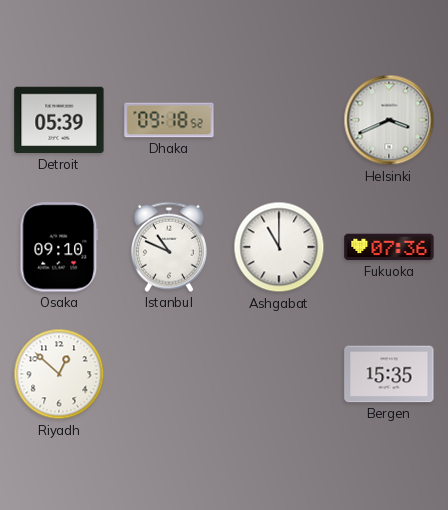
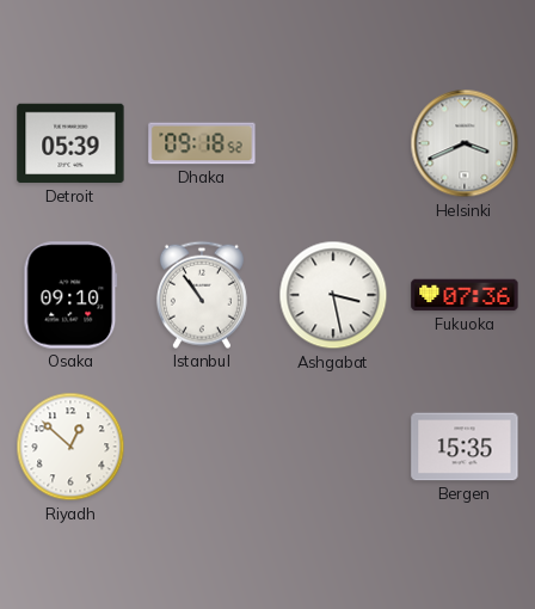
Istanbul: 10:49 -> 10:54
Ashgabat: 11:00 -> 3:28
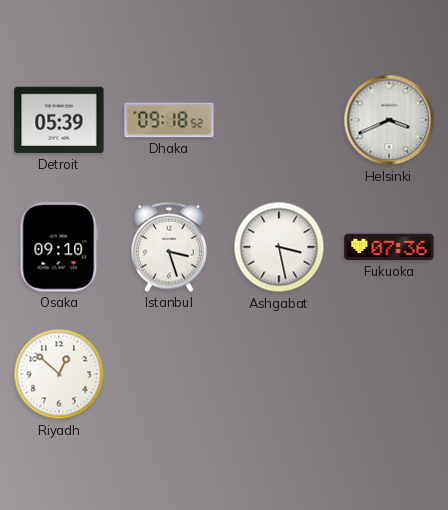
Istanbul: 10:54 -> 3:27
Bergen: 15:35 -> none
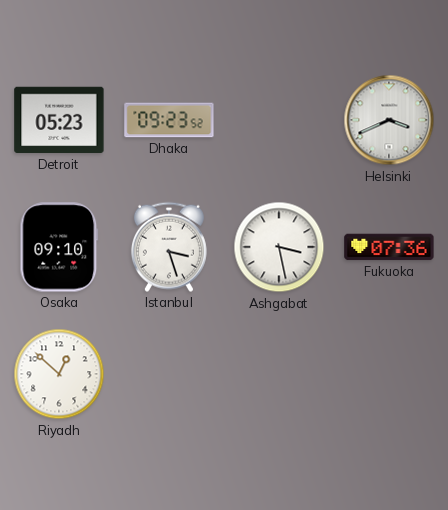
Detroit: 05:39 -> 05:23
Dhaka: 09:18 -> 09:23
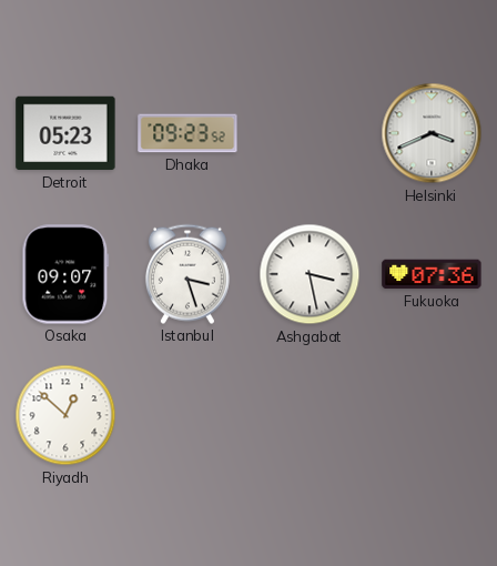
Osaka: 09:10 -> 09:07
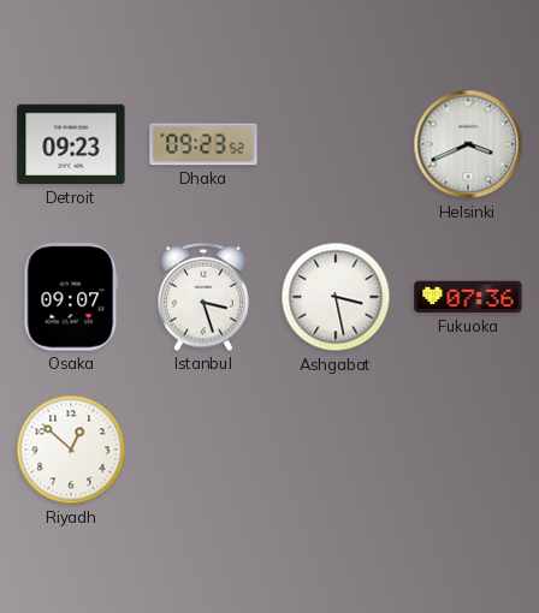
Detroit: 05:23 -> 09:23
